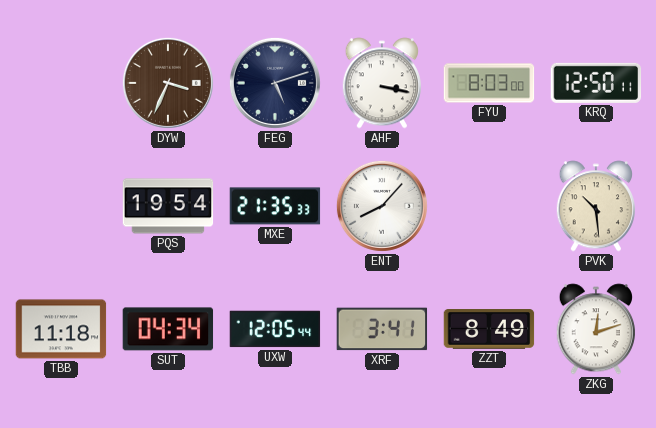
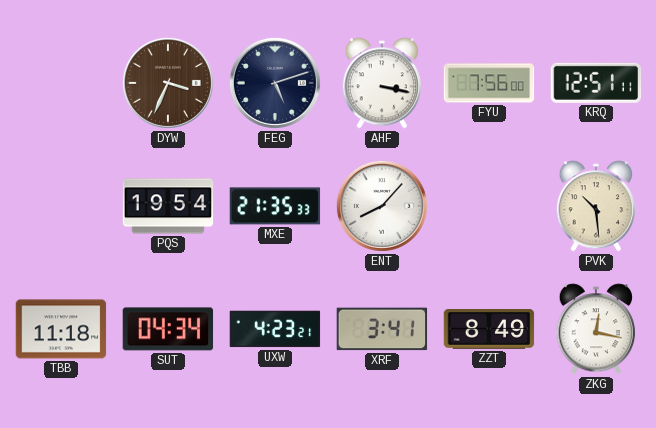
FYU: 8:03 -> 7:56
KRQ: 12:50 -> 12:51
UXW: 12:05 -> 4:23
ZKG: 12:12 -> 12:17
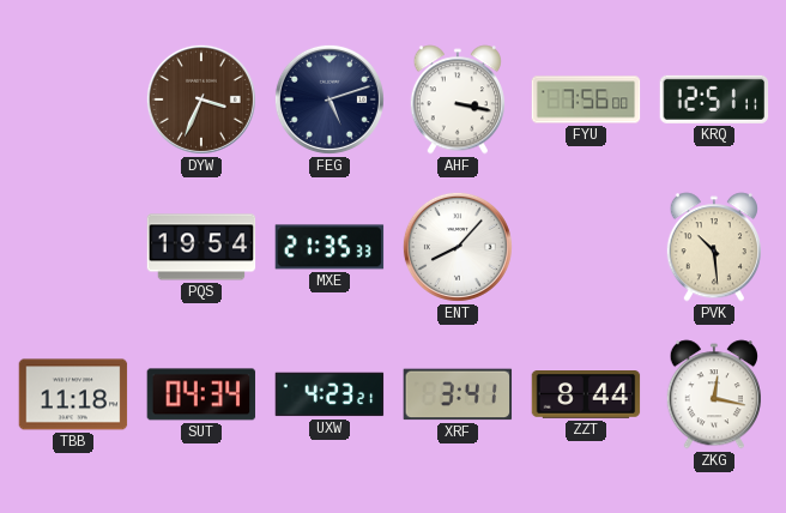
ZZT: 8:49 -> 8:44
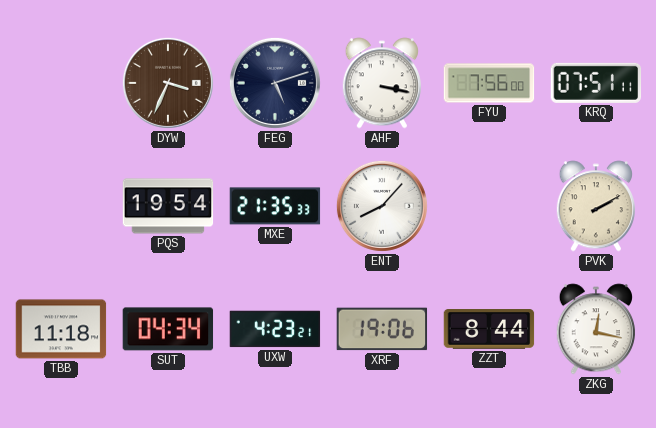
KRQ: 12:51 -> 07:51
PVK: 10:29 -> 2:10
XRF: 3:41 -> 19:06
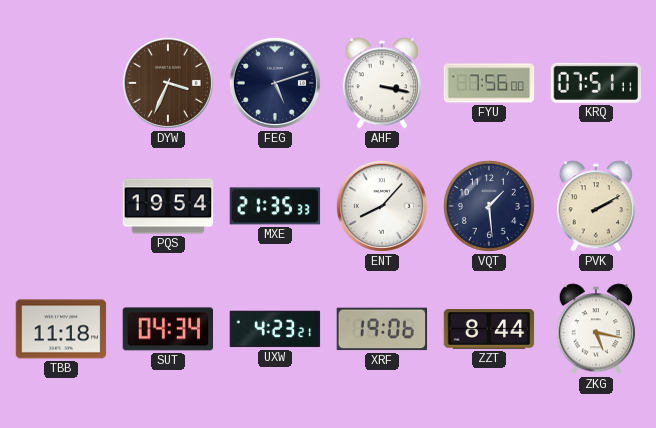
VQT: none -> 1:29
ZKG: 12:17 -> 5:17
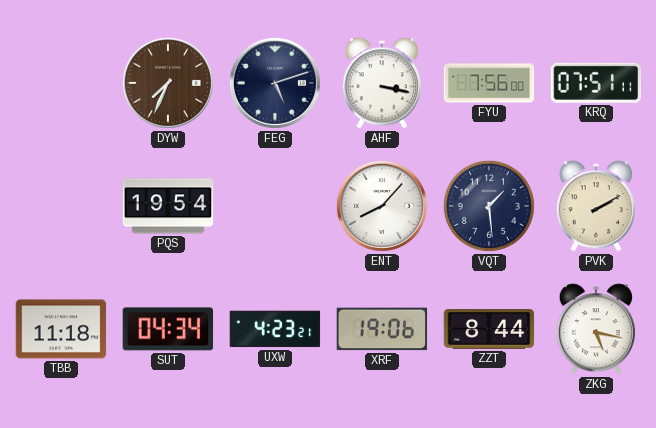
DYW: 3:34 -> 7:34
MXE: 21:35 -> none
